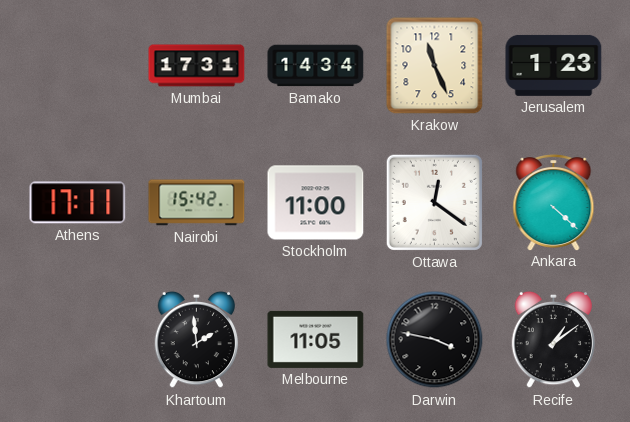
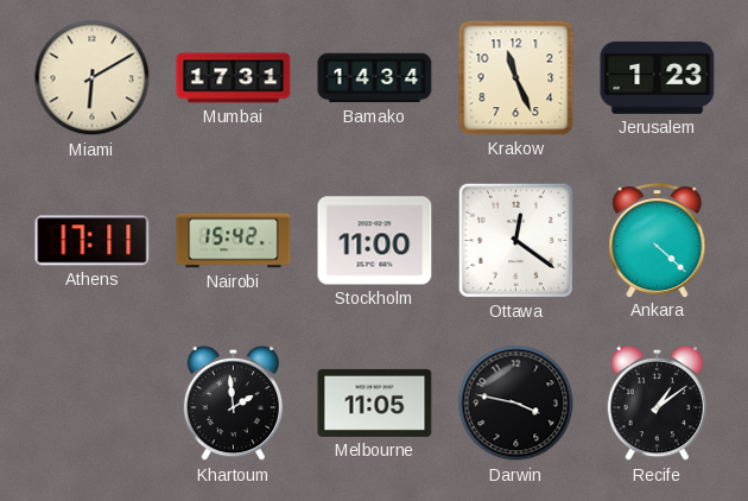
Miami: none -> 6:10
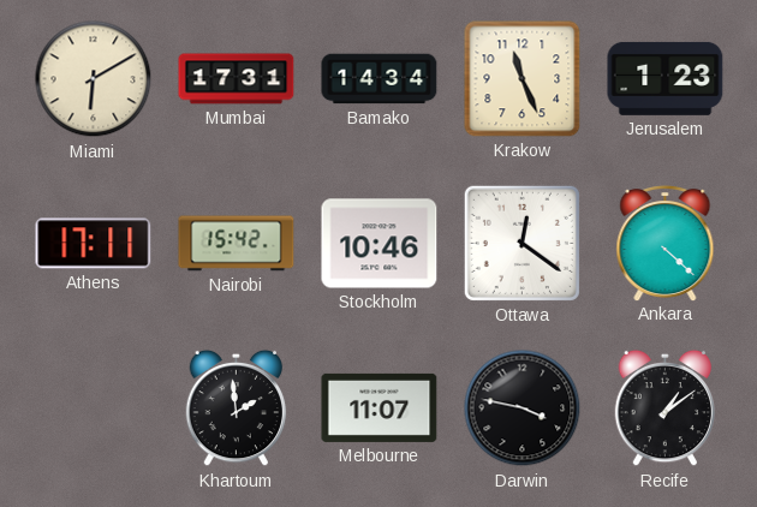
Stockholm: 11:00 -> 10:46
Melbourne: 11:05 -> 11:07
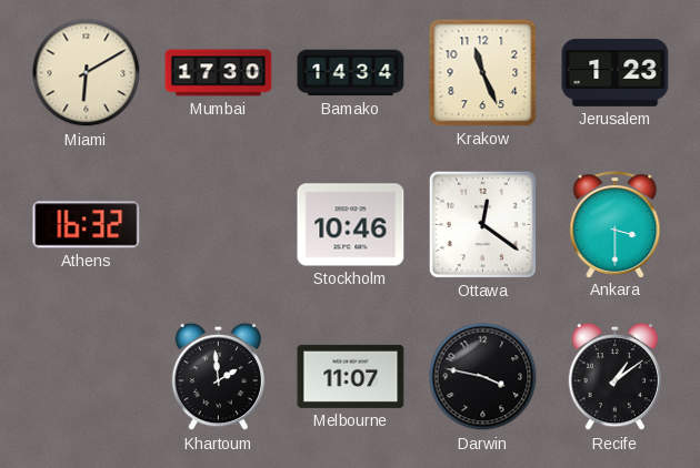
Mumbai: 17:31 -> 17:30
Athens: 17:11 -> 16:32
Nairobi: 15:42 -> none
Ankara: 4:22 -> 3:30
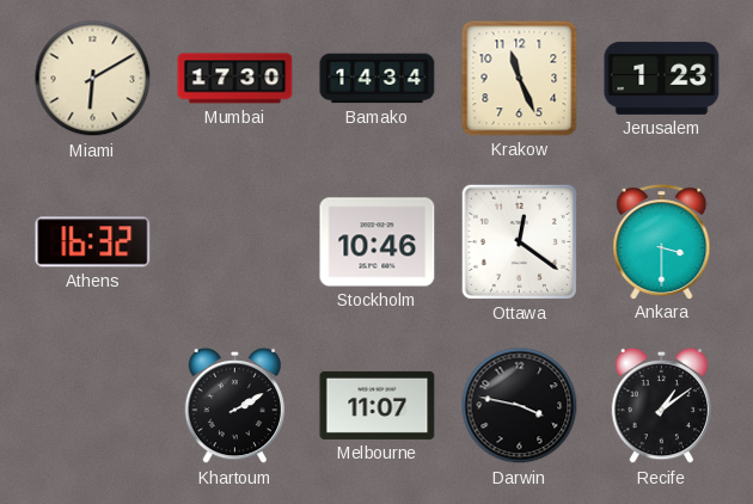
Khartoum: 1:59 -> 2:10
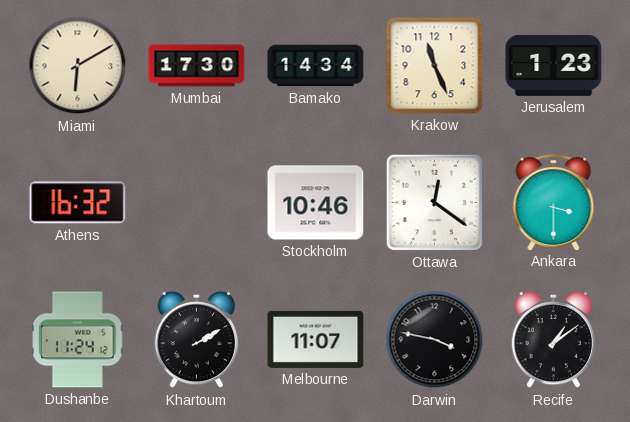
Dushanbe: none -> 11:24
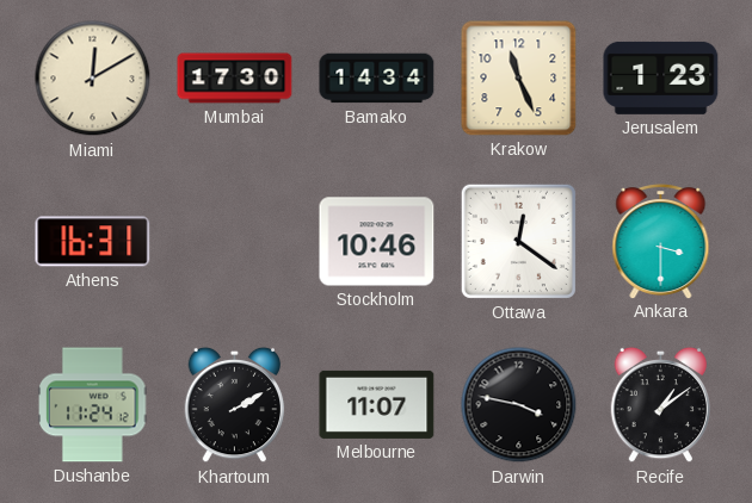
Miami: 6:10 -> 12:10
Athens: 16:32 -> 16:31
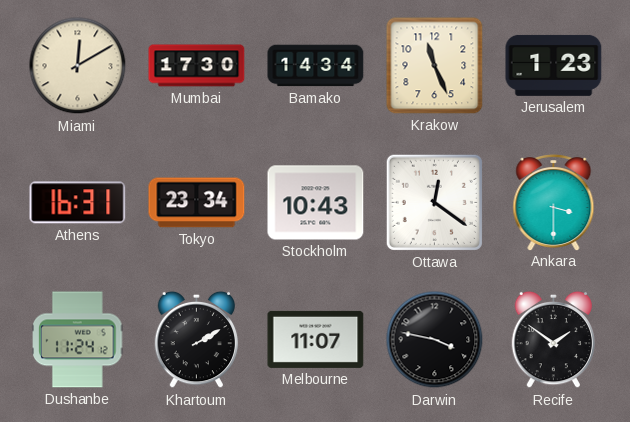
Tokyo: none -> 23:34
Stockholm: 10:46 -> 10:43
Recife: 1:09 -> 1:51
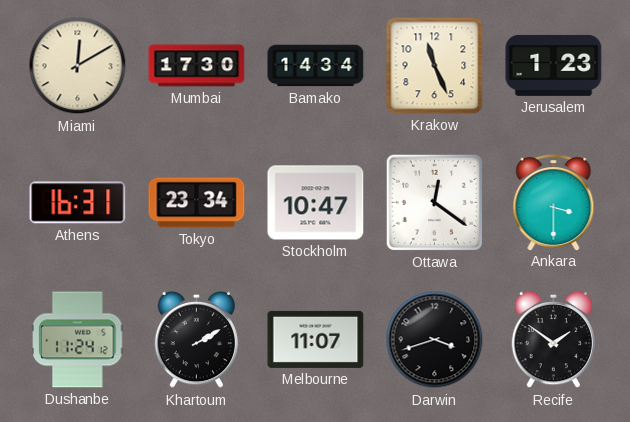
Stockholm: 10:43 -> 10:47
Darwin: 3:47 -> 3:42
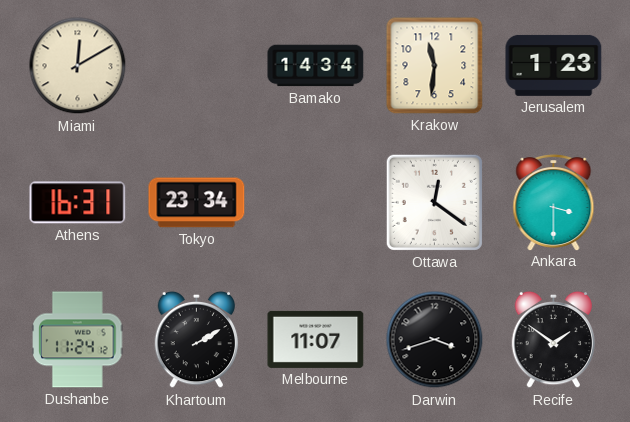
Mumbai: 17:30 -> none
Krakow: 11:26 -> 11:31
Stockholm: 10:47 -> none
